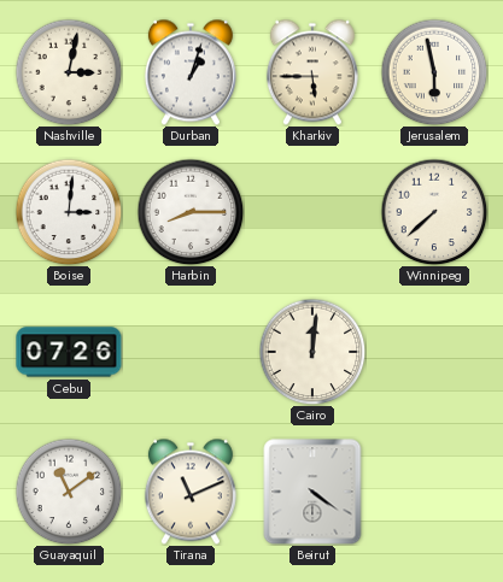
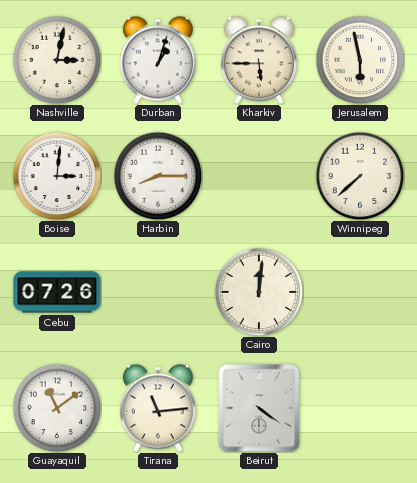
Tirana: 11:11 -> 11:14
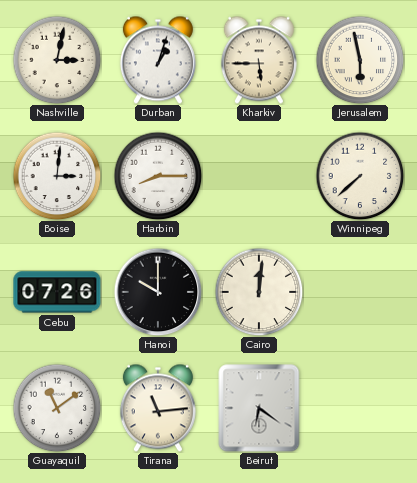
Hanoi: none -> 10:00
Beirut: 4:21 -> 6:21
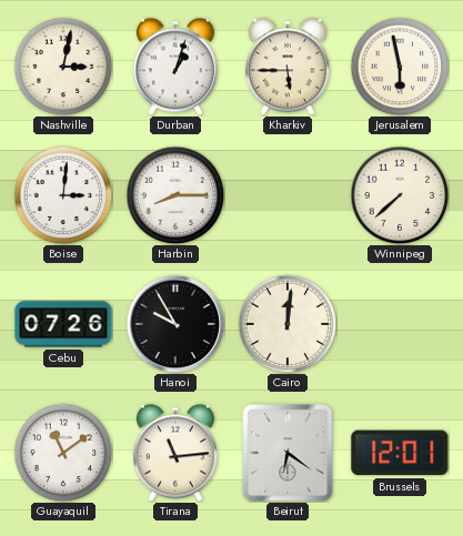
Hanoi: 10:00 -> 9:55
Brussels: none -> 12:01
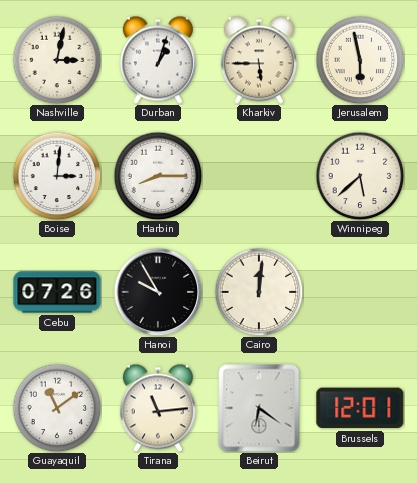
Winnipeg: 7:38 -> 5:38
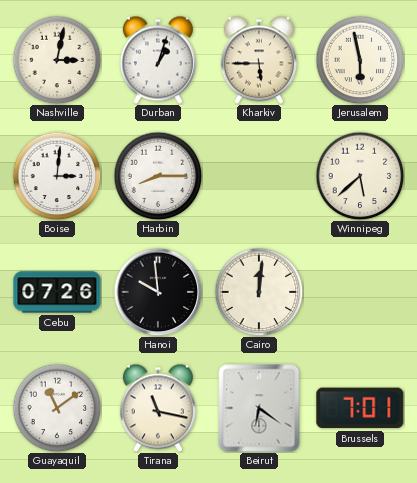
Hanoi: 9:55 -> 9:59
Tirana: 11:14 -> 11:17
Brussels: 12:01 -> 7:01
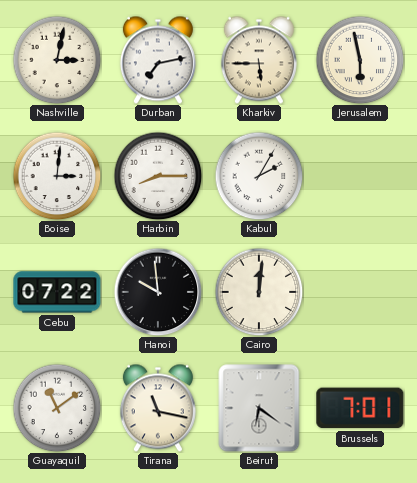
Durban: 1:03 -> 7:13
Kabul: none -> 2:05
Winnipeg: 5:38 -> none
Cebu: 07:26 -> 07:22
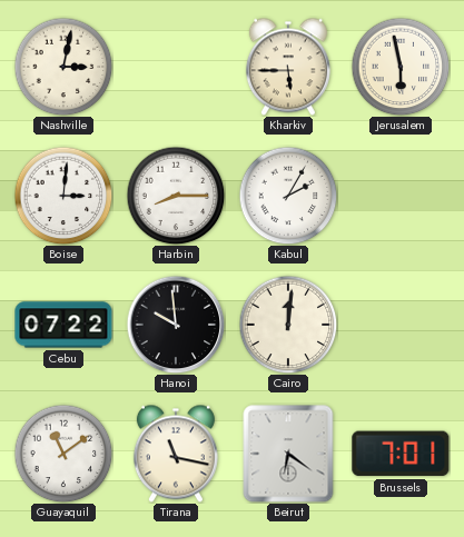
Durban: 7:13 -> none
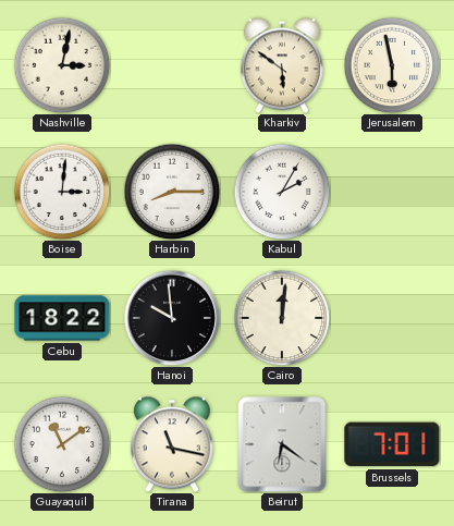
Kharkiv: 5:45 -> 5:51
Cebu: 07:22 -> 18:22
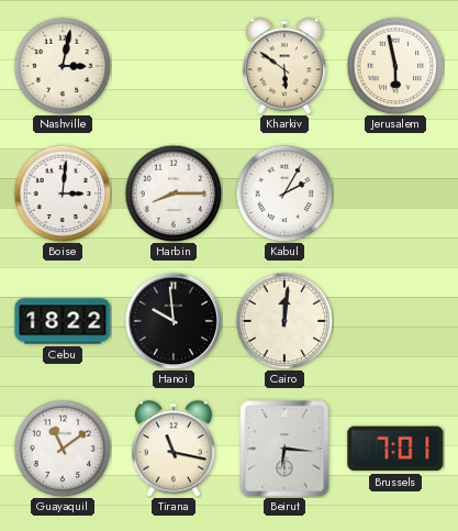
Beirut: 6:21 -> 6:16
